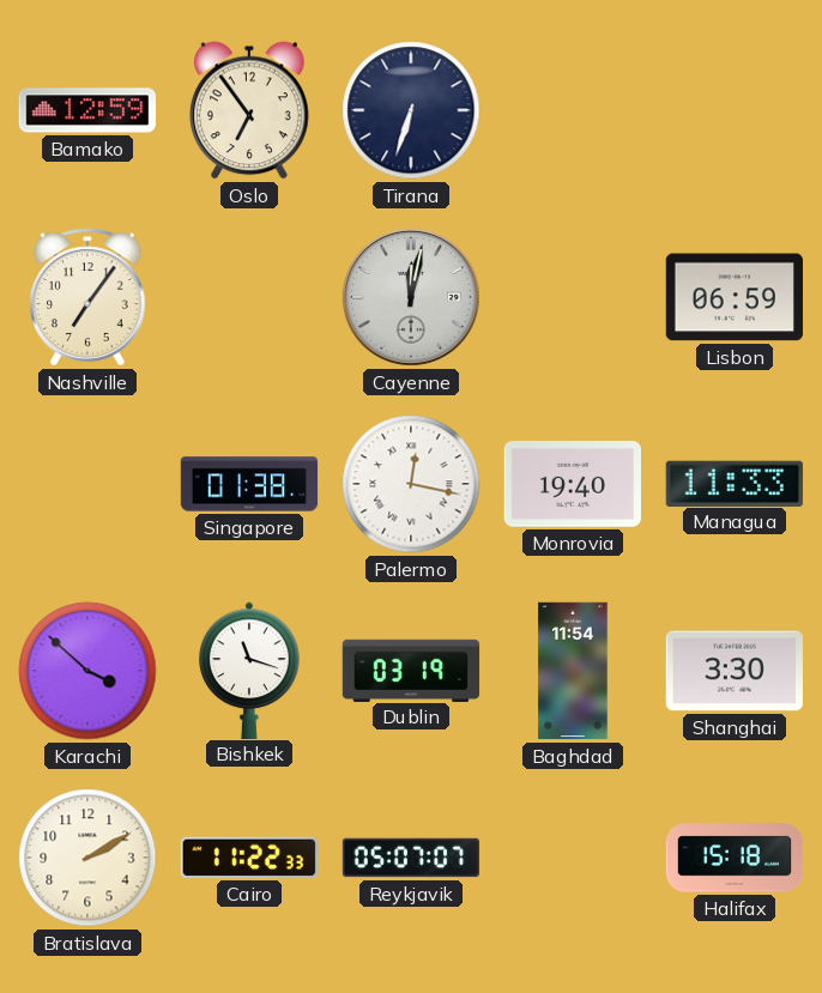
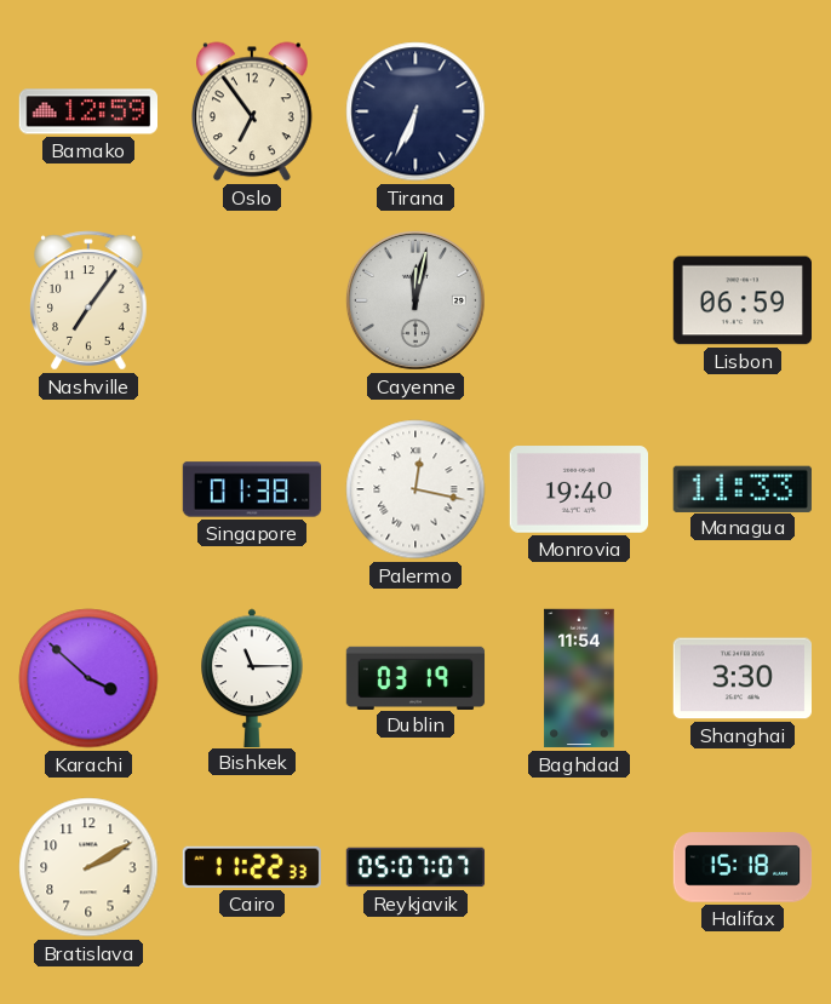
Tirana: 6:33 -> 6:34
Bishkek: 11:18 -> 11:15
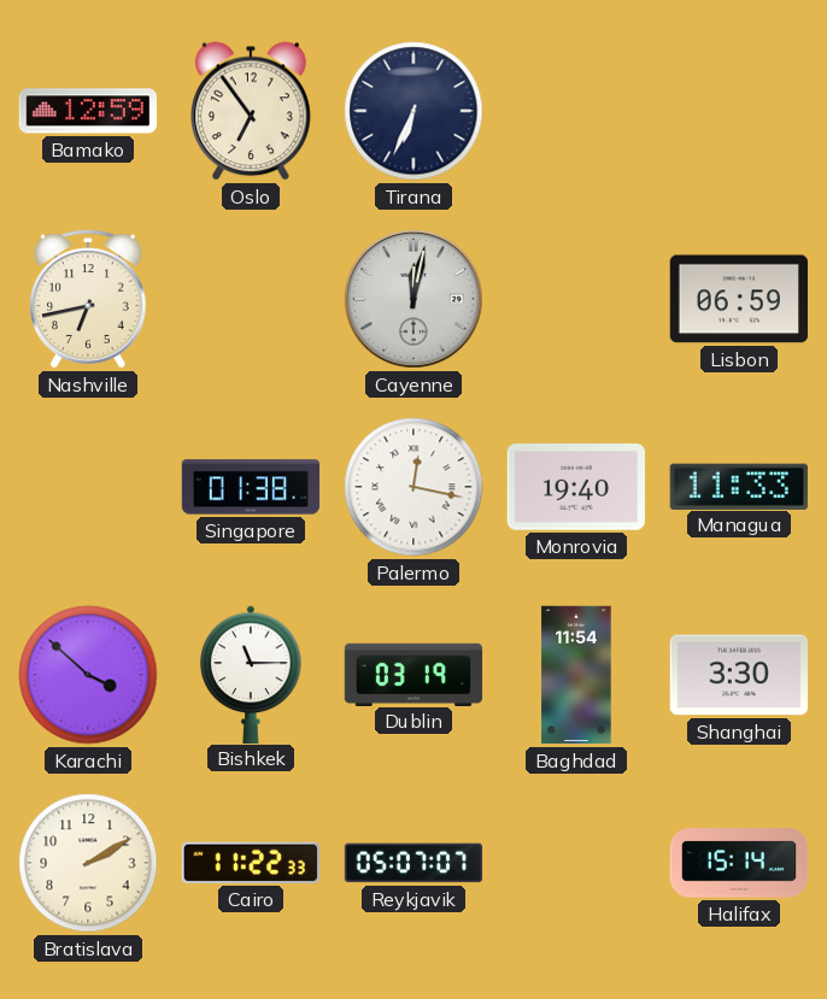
Nashville: 7:06 -> 6:43
Halifax: 15:18 -> 15:14
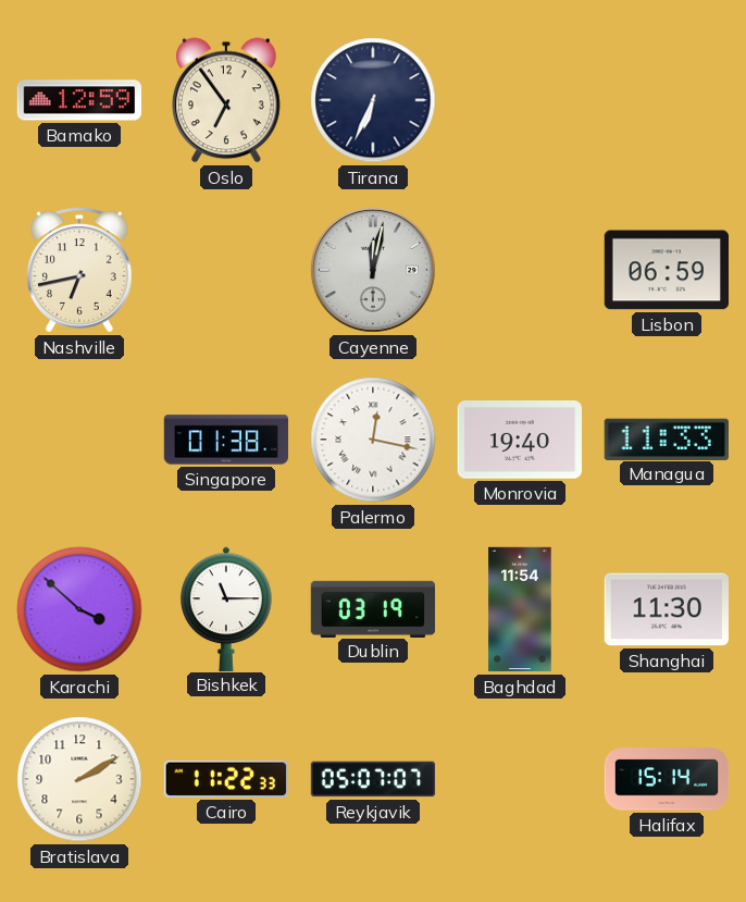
Shanghai: 3:30 -> 11:30
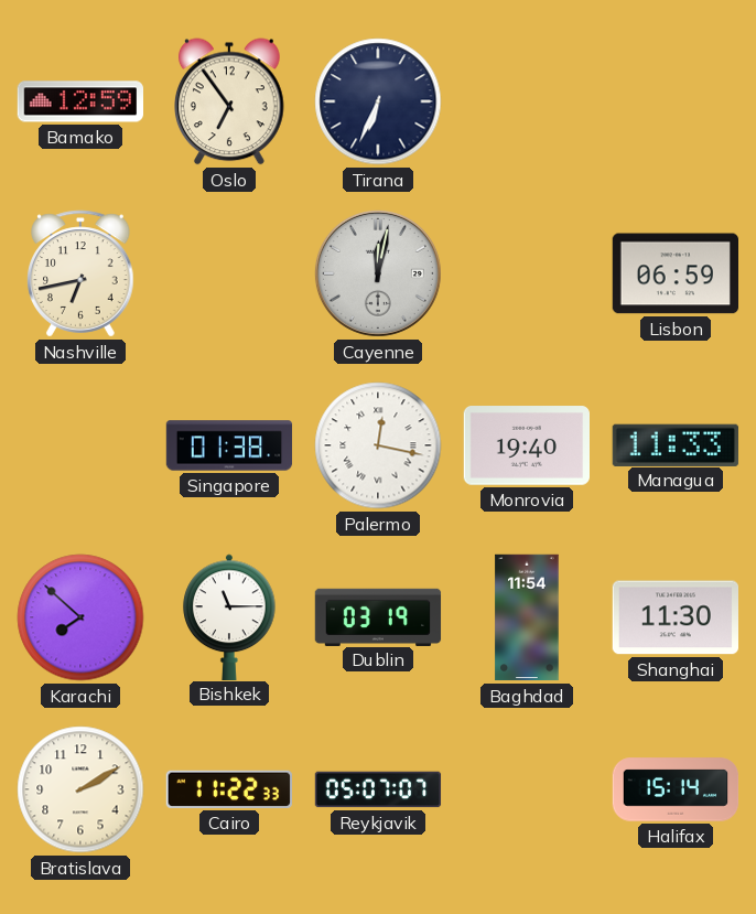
Karachi: 3:52 -> 7:52
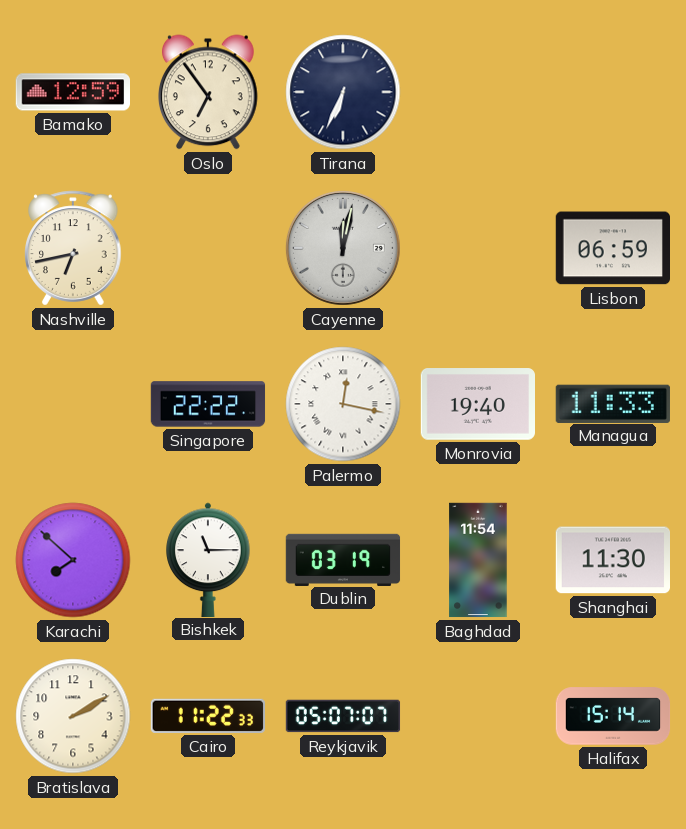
Singapore: 01:38 -> 22:22
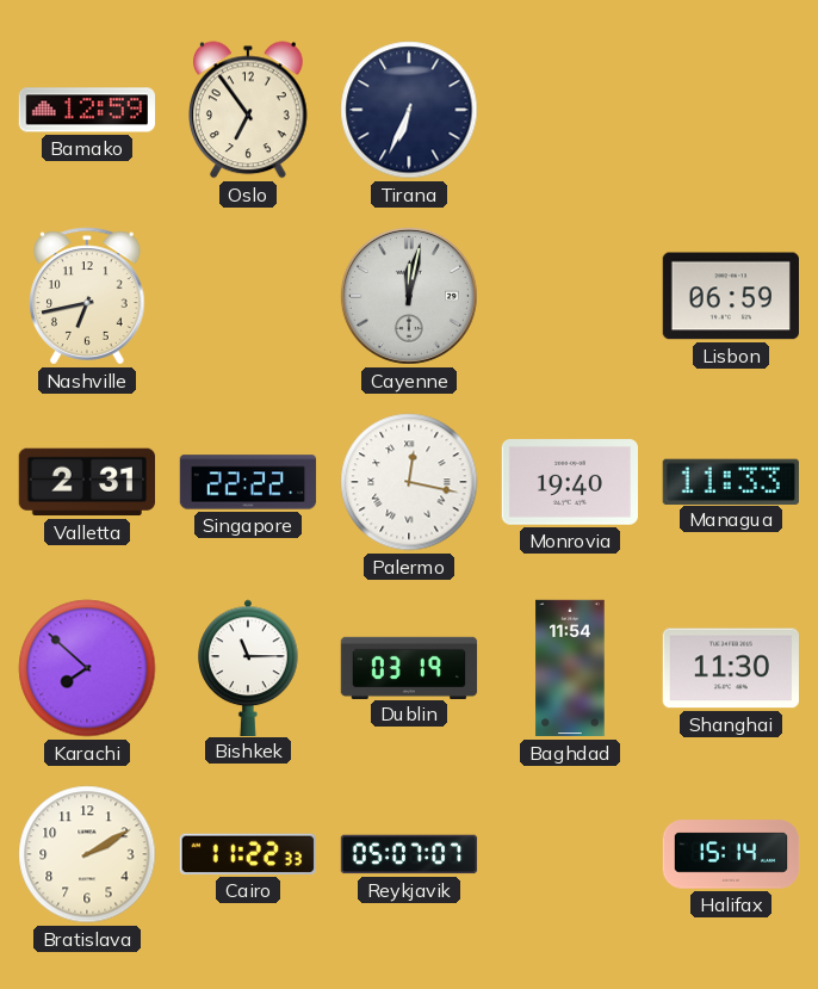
Valletta: none -> 2:31
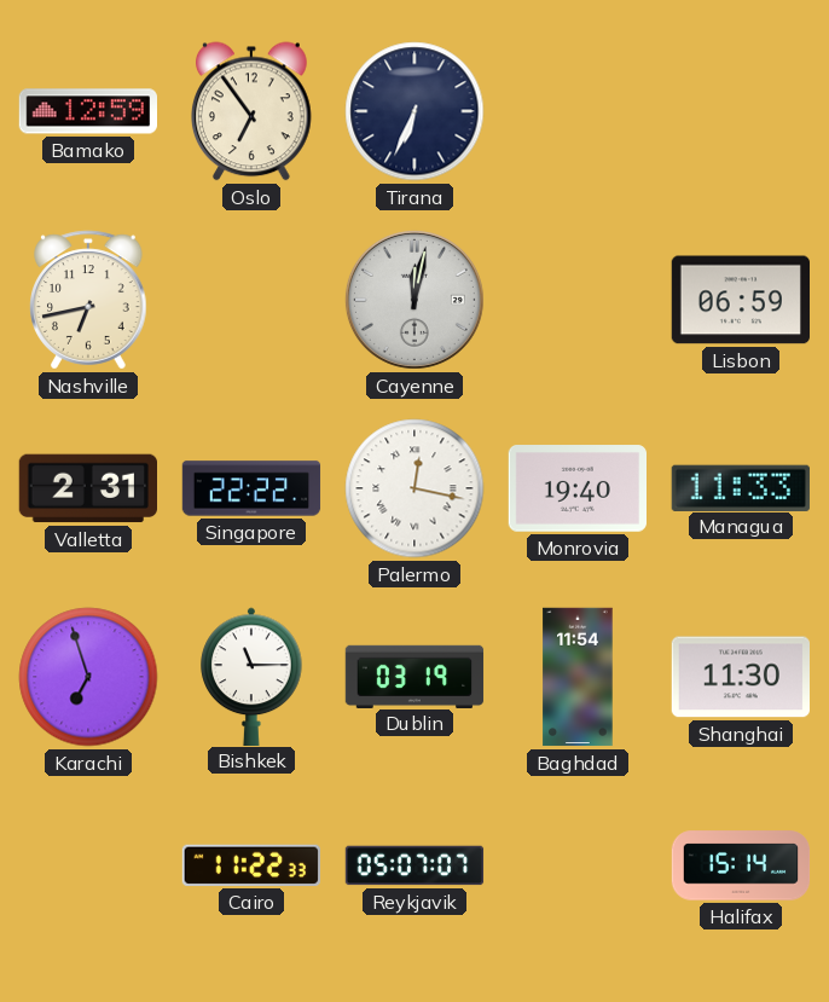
Karachi: 7:52 -> 6:57
Bratislava: 2:10 -> none
